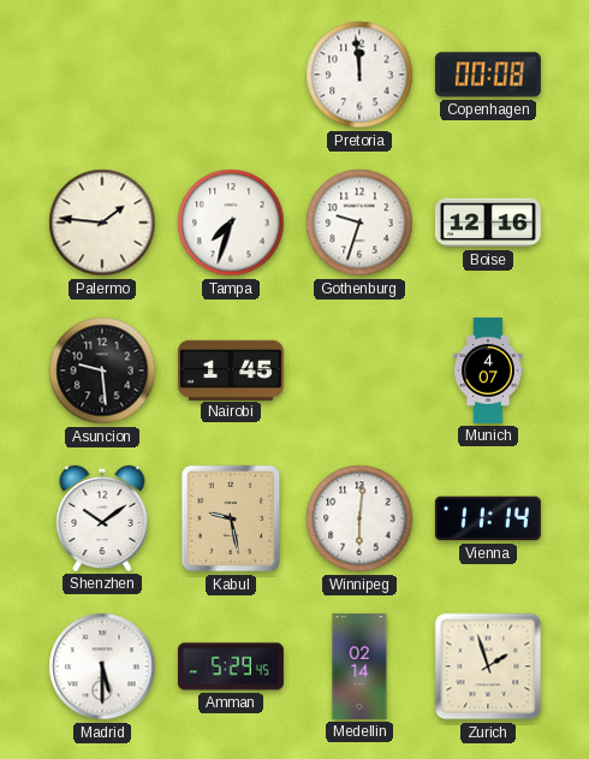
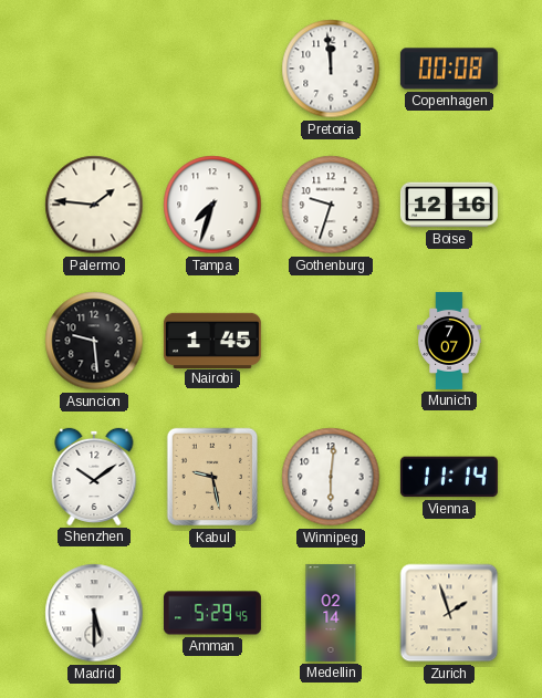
Munich: 4:07 -> 7:07
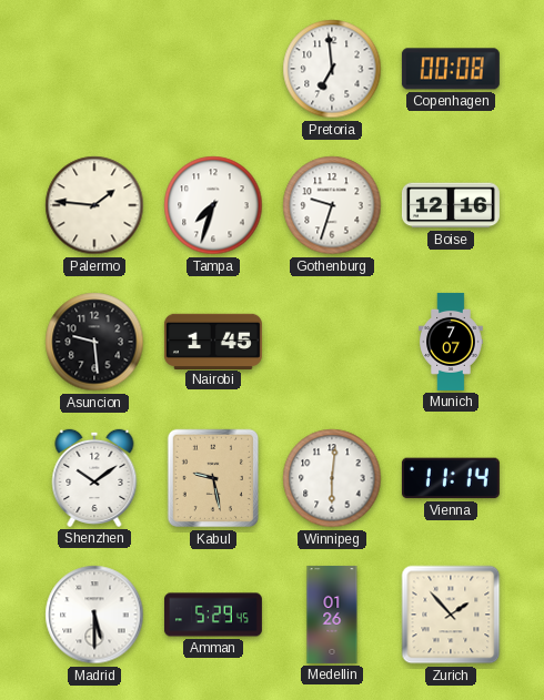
Pretoria: 11:59 -> 6:59
Medellin: 02:14 -> 01:26
Zurich: 1:57 -> 1:53
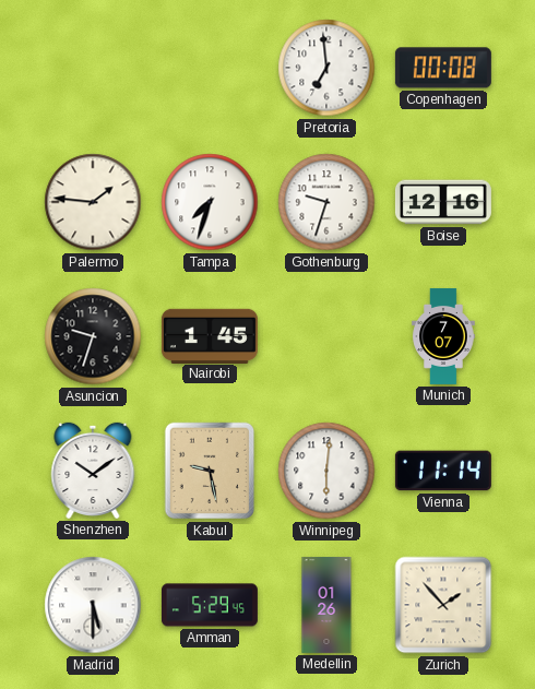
Asuncion: 9:29 -> 9:33
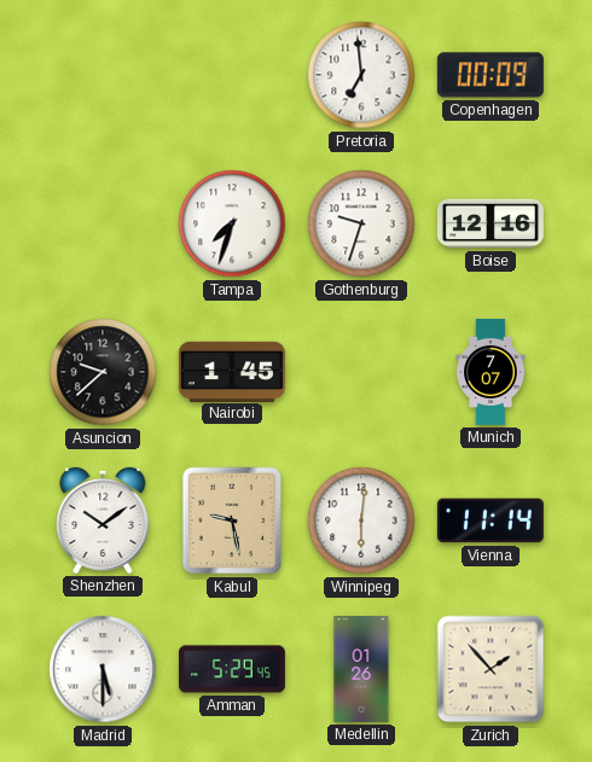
Copenhagen: 00:08 -> 00:09
Palermo: 1:46 -> none
Asuncion: 9:33 -> 9:38
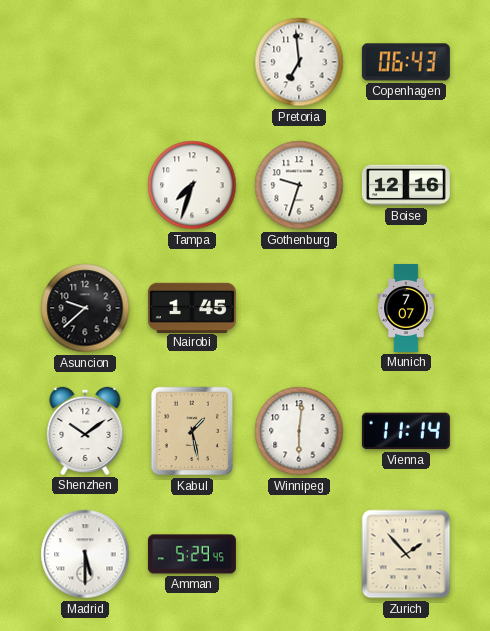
Copenhagen: 00:09 -> 06:43
Kabul: 9:28 -> 1:28
Medellin: 01:26 -> none
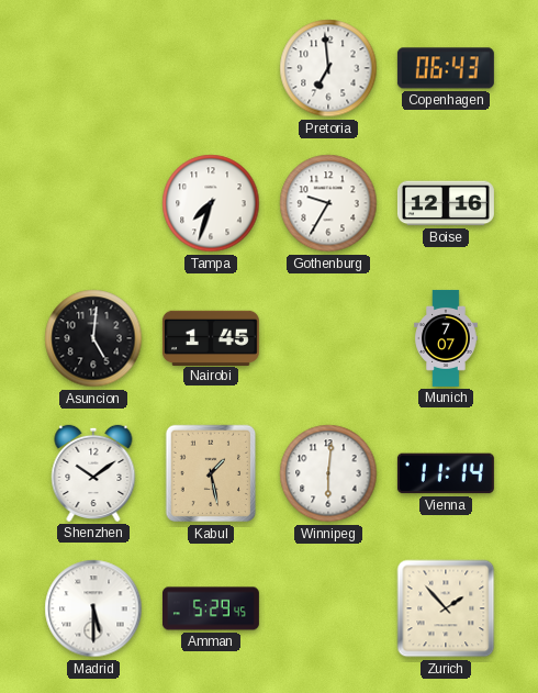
Gothenburg: 9:33 -> 9:35
Asuncion: 9:38 -> 5:01
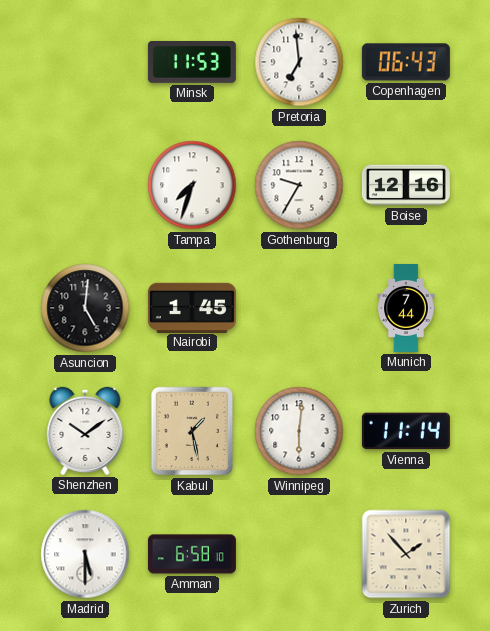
Minsk: none -> 11:53
Munich: 7:07 -> 7:44
Amman: 5:29 -> 6:58
